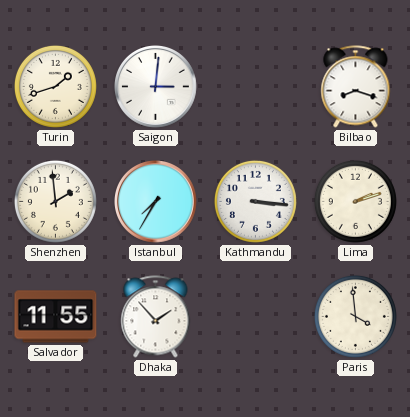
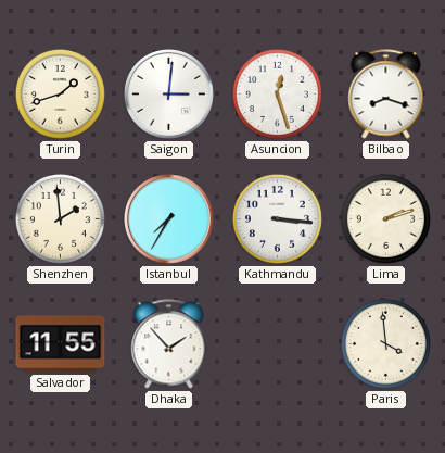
Asuncion: none -> 12:27
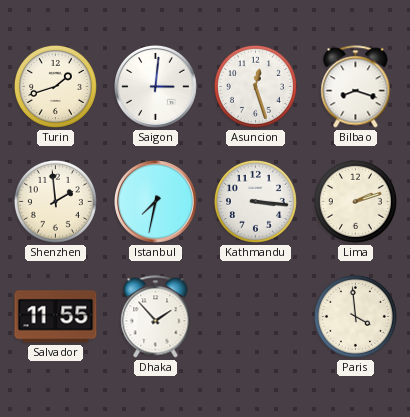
Istanbul: 7:35 -> 7:32
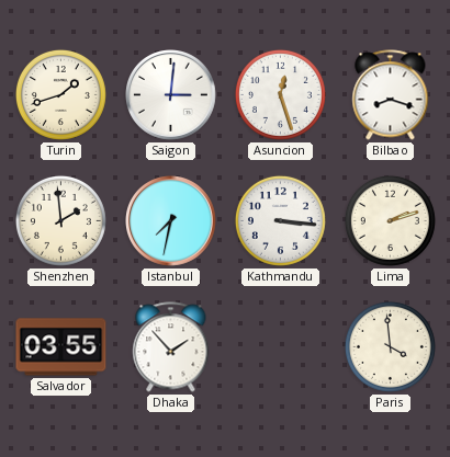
Salvador: 11:55 -> 03:55
